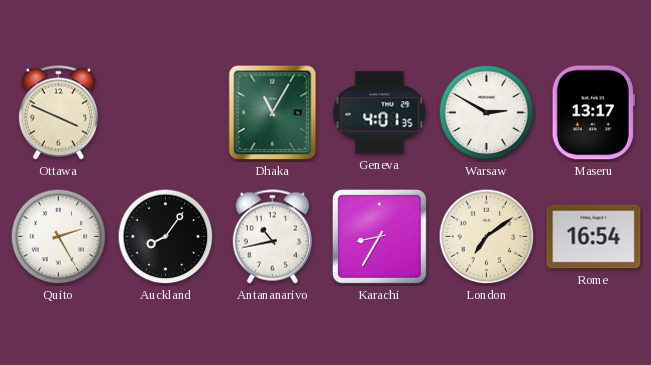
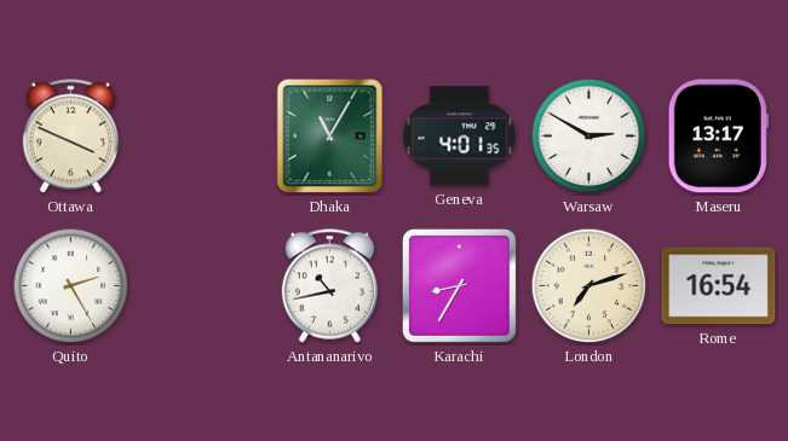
Auckland: 8:06 -> none
London: 7:09 -> 7:12
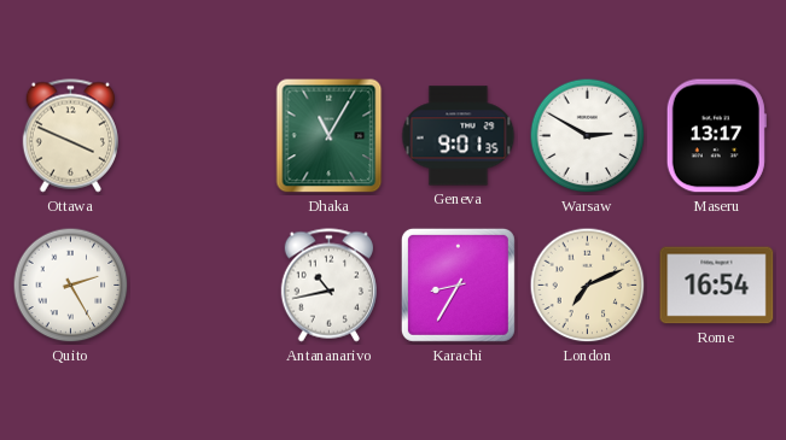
Geneva: 4:01 -> 9:01
London: 7:12 -> 7:11
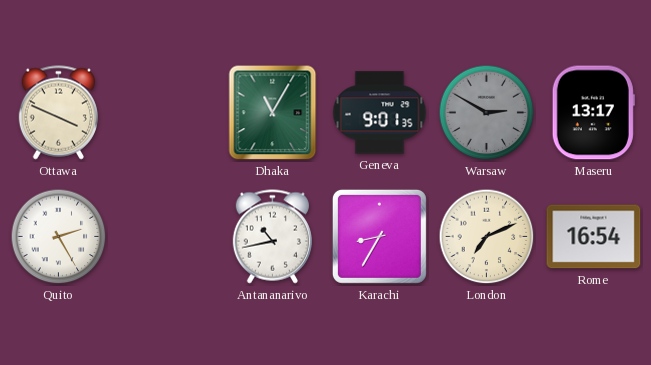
Warsaw dial: white -> grey
